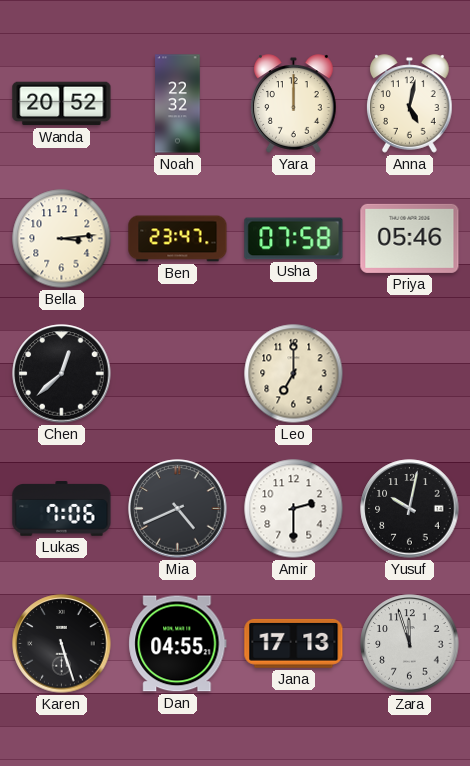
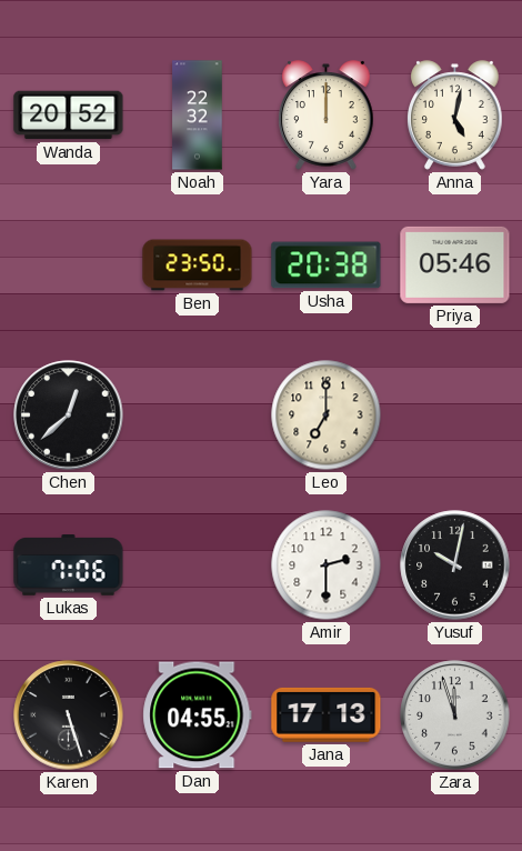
Bella: 3:14 -> none
Ben: 23:47 -> 23:50
Usha: 07:58 -> 20:38
Mia: 4:41 -> none
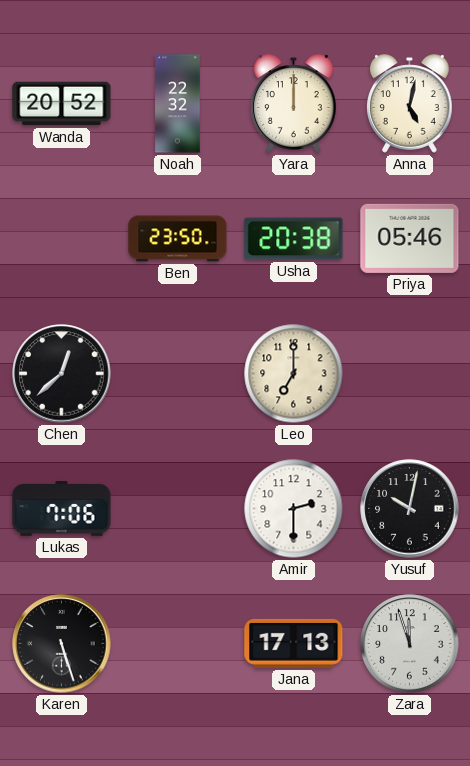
Dan: 04:55 -> none
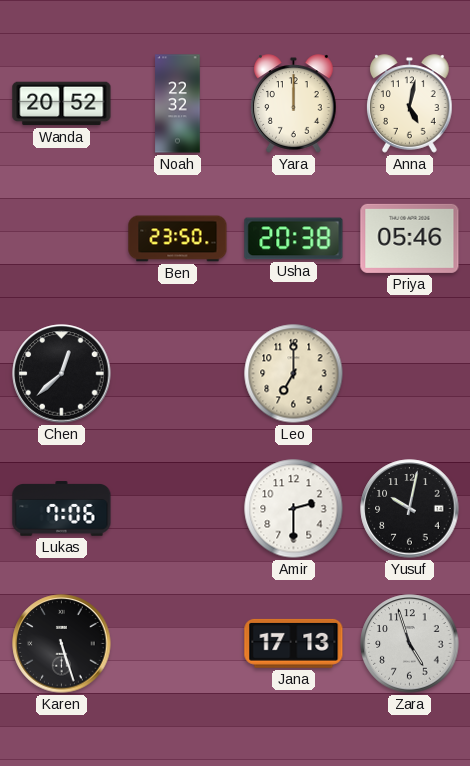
Zara: 11:57 -> 4:57
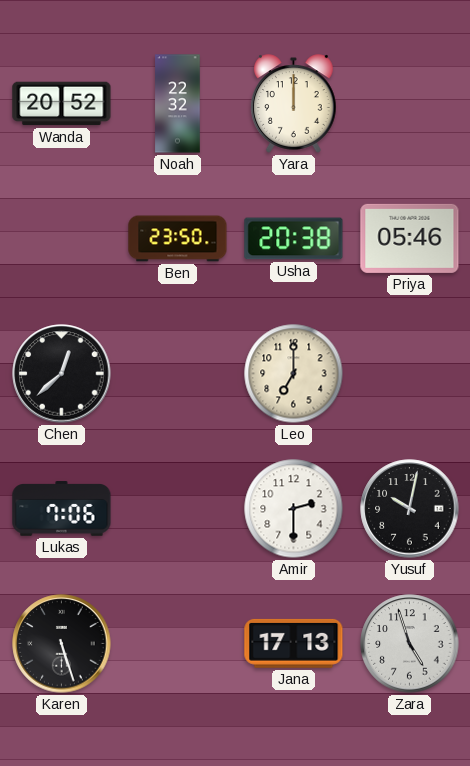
Anna: 5:02 -> none
